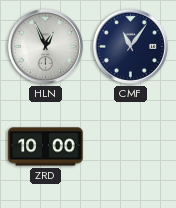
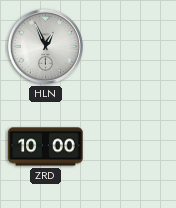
CMF: 11:06 -> none
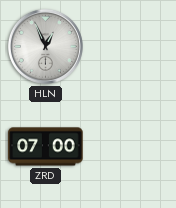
ZRD: 10:00 -> 07:00
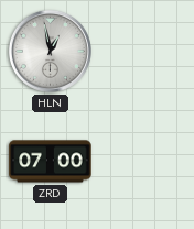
HLN: 12:56 -> 12:58
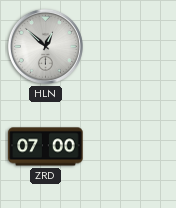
HLN: 12:58 -> 12:52
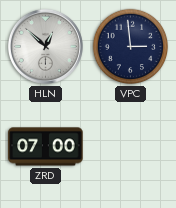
VPC: none -> 2:59
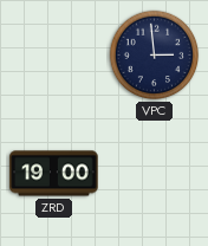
HLN: 12:52 -> none
ZRD: 07:00 -> 19:00
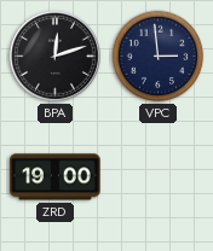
BPA: none -> 12:12
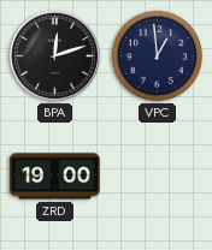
VPC: 2:59 -> 12:59
